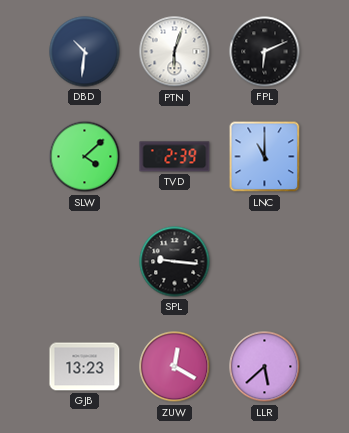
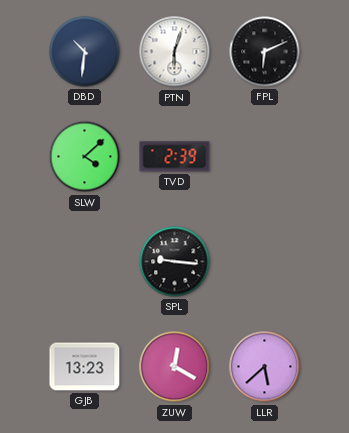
LNC: 11:00 -> none
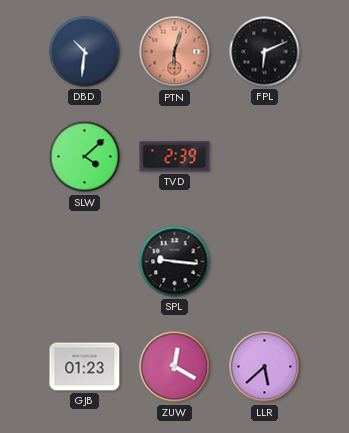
PTN dial: white -> salmon
GJB: 13:23 -> 01:23
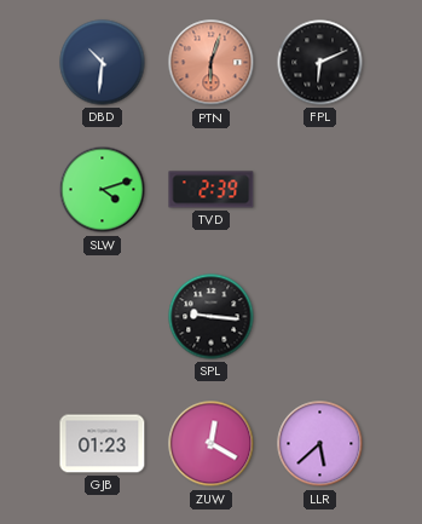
SLW: 4:08 -> 4:12
